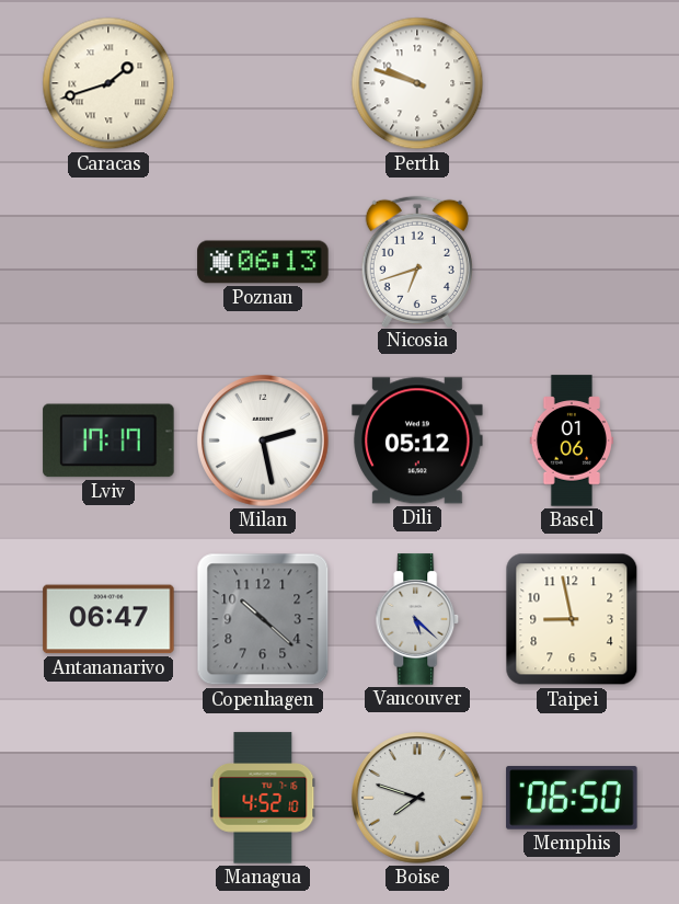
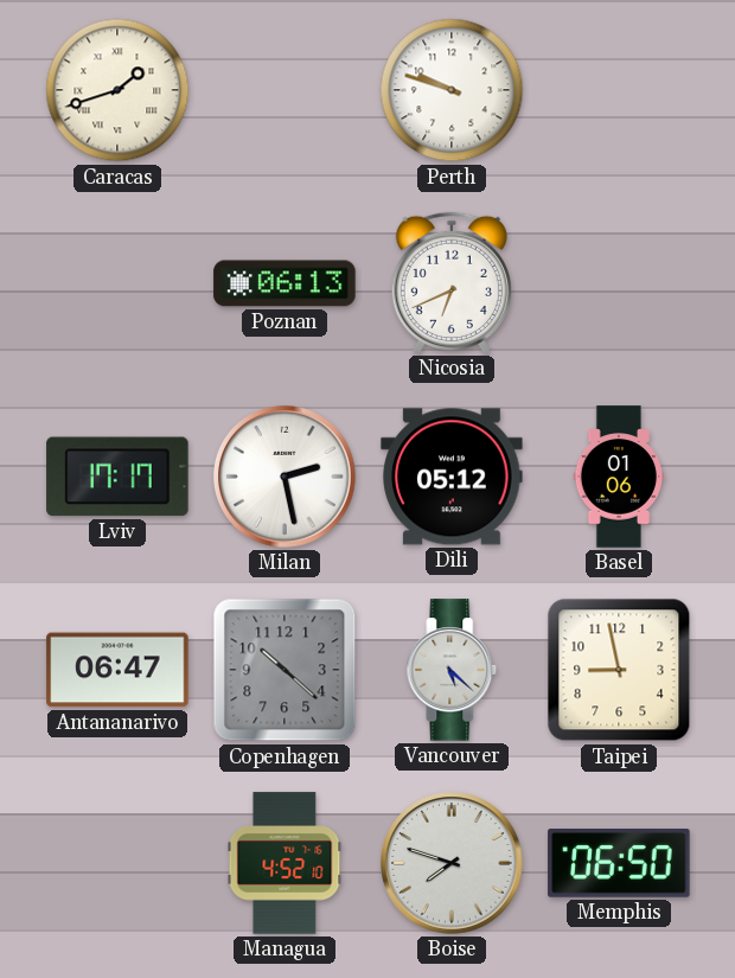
Nicosia: 6:42 -> 6:41
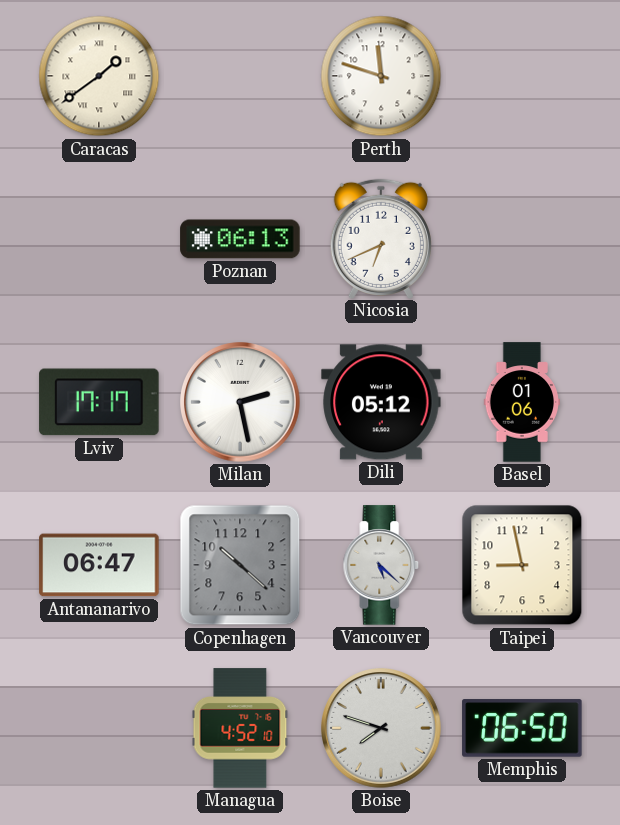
Caracas: 1:42 -> 1:39
Perth: 9:48 -> 11:48
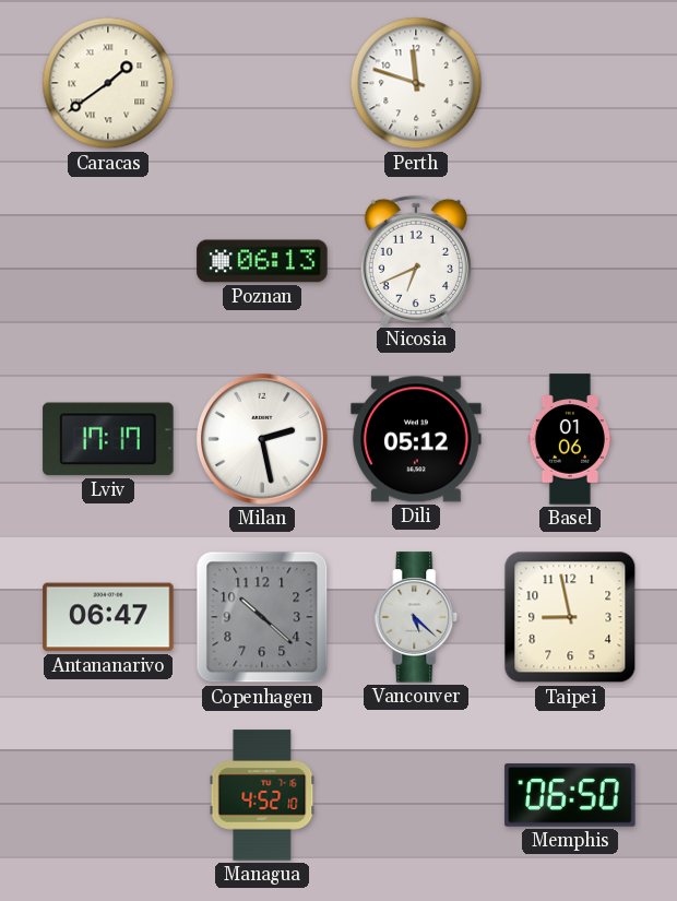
Boise: 7:48 -> none
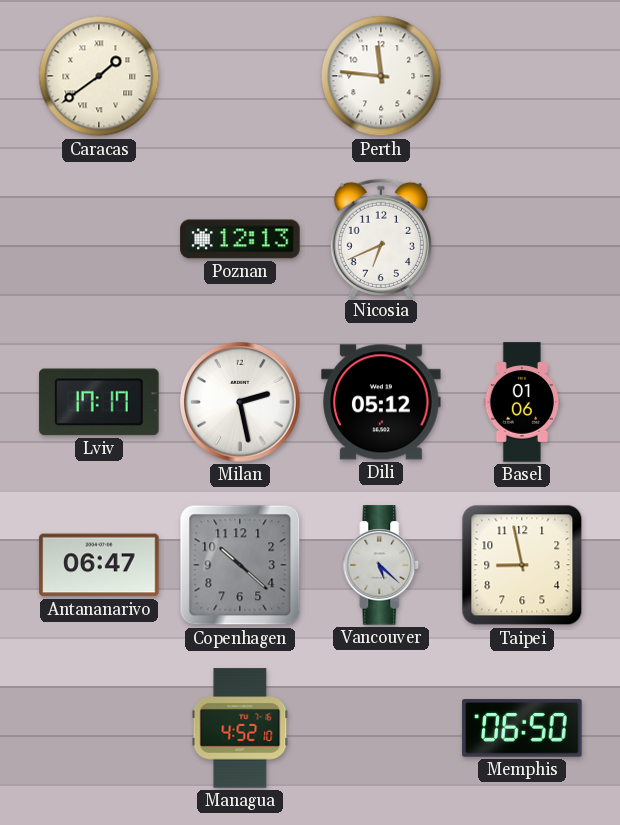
Perth: 11:48 -> 11:46
Poznan: 06:13 -> 12:13
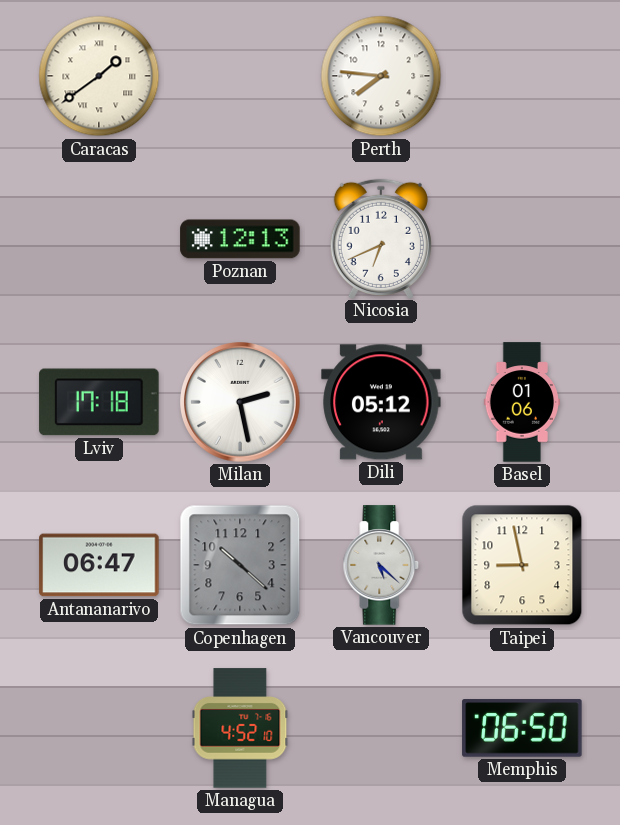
Perth: 11:46 -> 7:46
Lviv: 17:17 -> 17:18
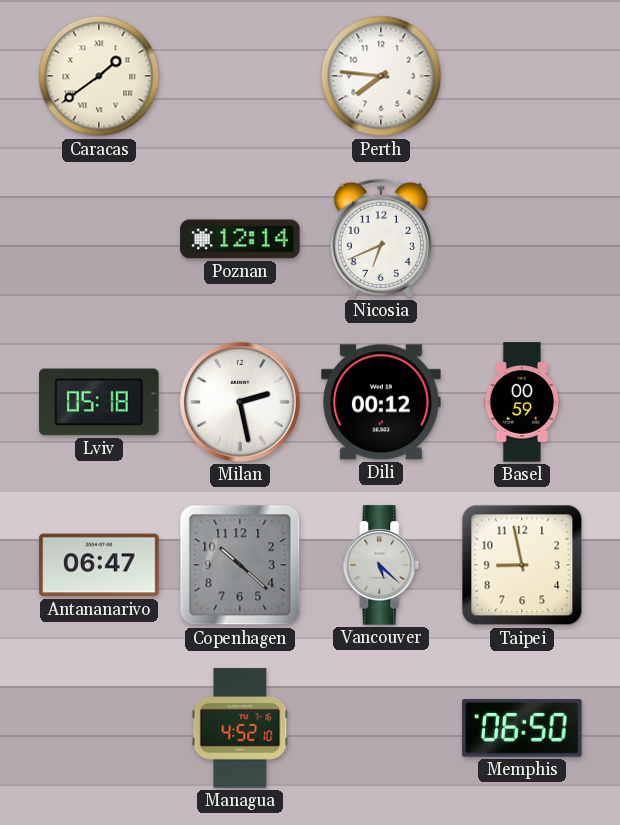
Poznan: 12:13 -> 12:14
Lviv: 17:18 -> 05:18
Dili: 05:12 -> 00:12
Basel: 01:06 -> 00:59
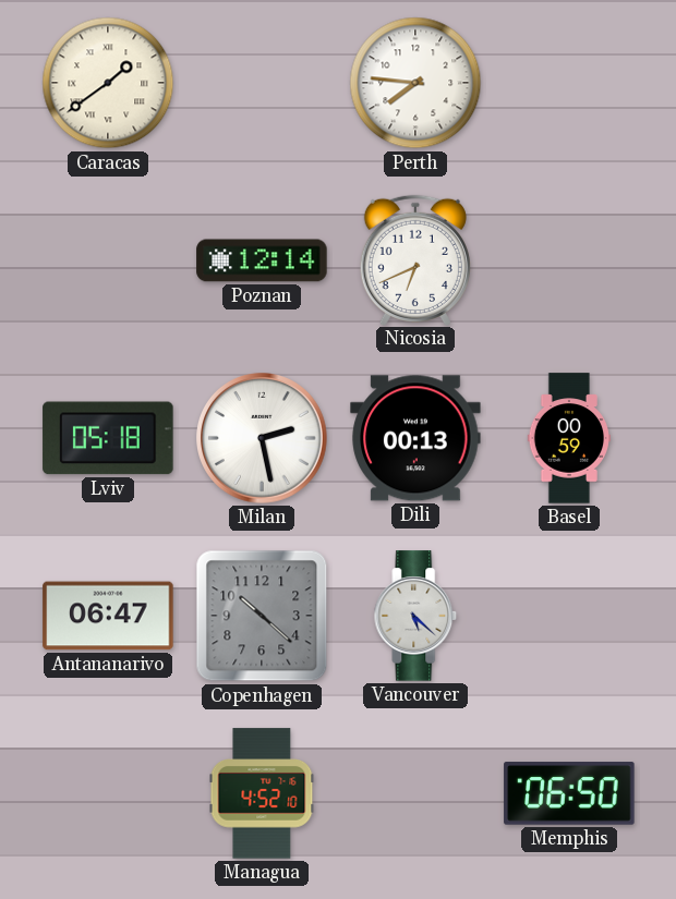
Dili: 00:12 -> 00:13
Taipei: 8:58 -> none
